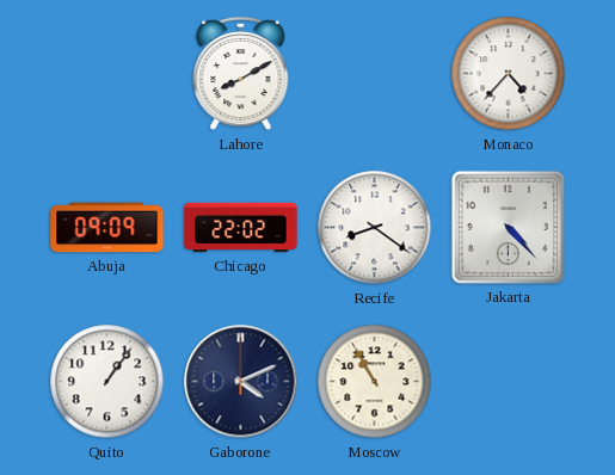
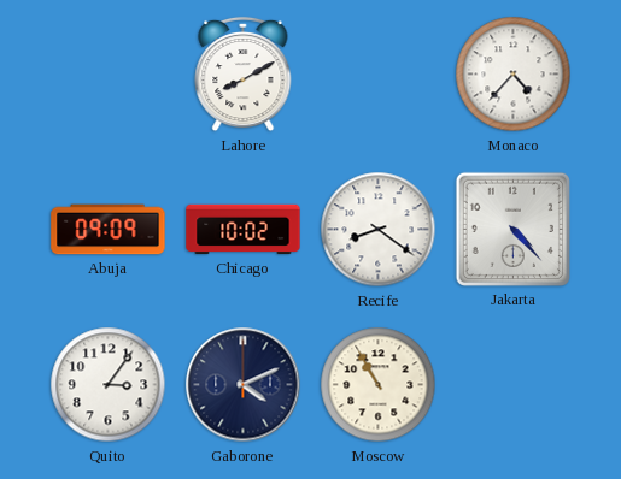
Chicago: 22:02 -> 10:02
Quito: 1:06 -> 3:06
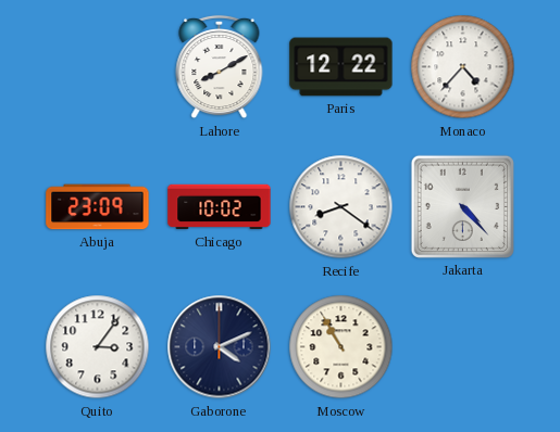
Paris: none -> 12:22
Abuja: 09:09 -> 23:09
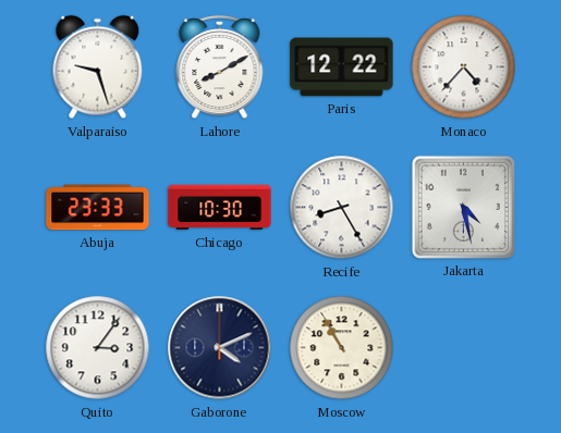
Valparaiso: none -> 9:27
Abuja: 23:09 -> 23:33
Chicago: 10:02 -> 10:30
Recife: 8:21 -> 8:25
Jakarta: 4:23 -> 4:28
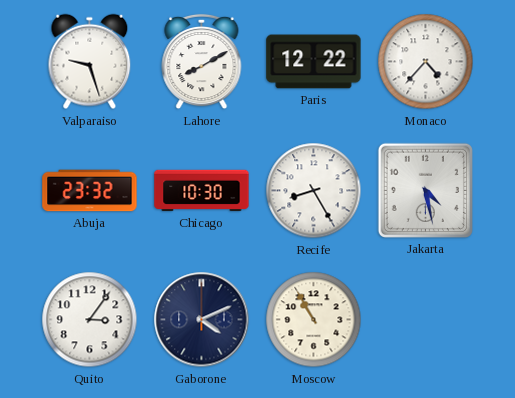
Abuja: 23:33 -> 23:32
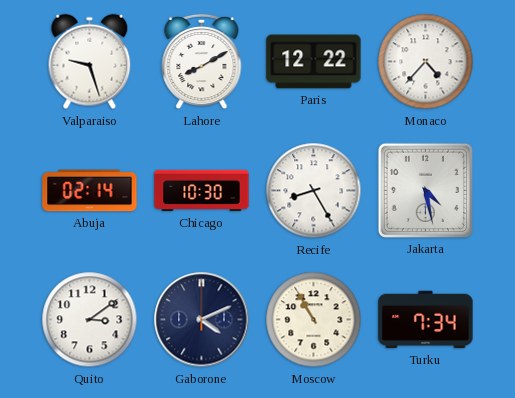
Abuja: 23:32 -> 02:14
Quito: 3:06 -> 3:09
Turku: none -> 7:34
